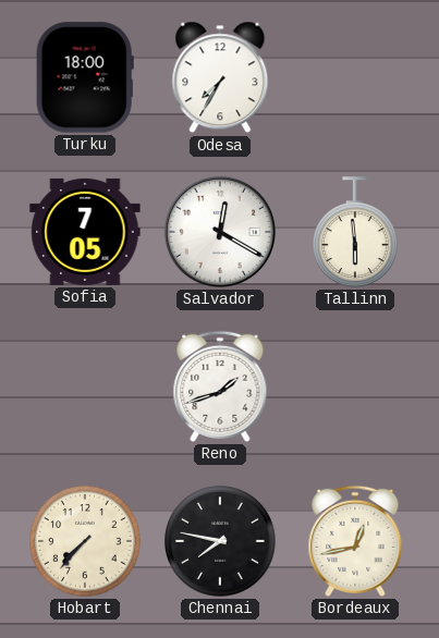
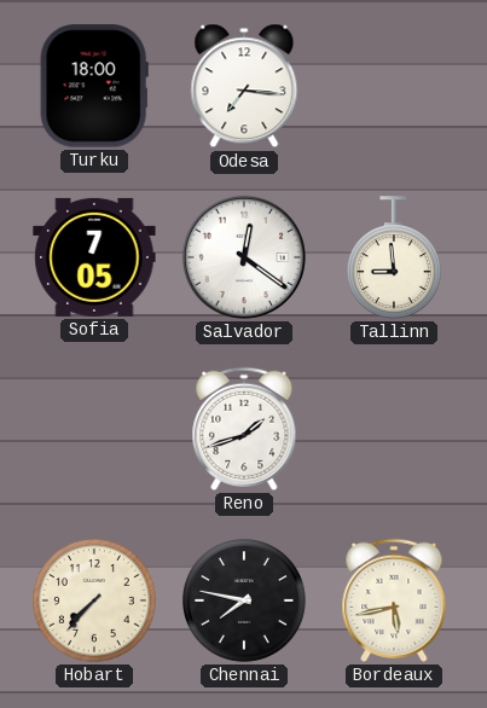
Odesa: 7:35 -> 7:16
Salvador: 12:20 -> 12:21
Tallinn: 5:59 -> 8:59
Bordeaux: 12:43 -> 5:43
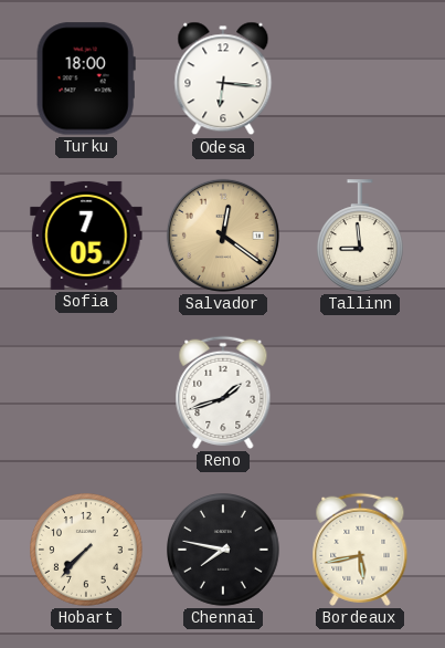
Odesa: 7:16 -> 6:16
Salvador dial: white -> champagne
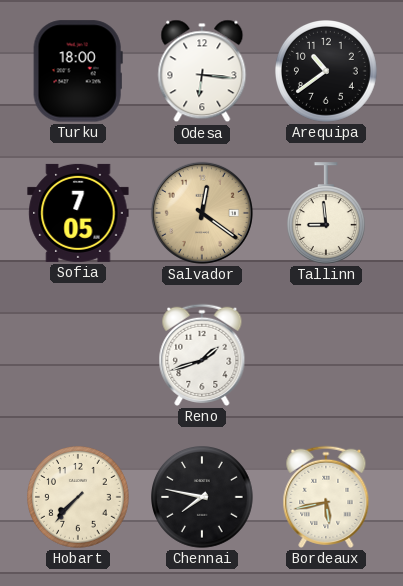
Arequipa: none -> 10:39
